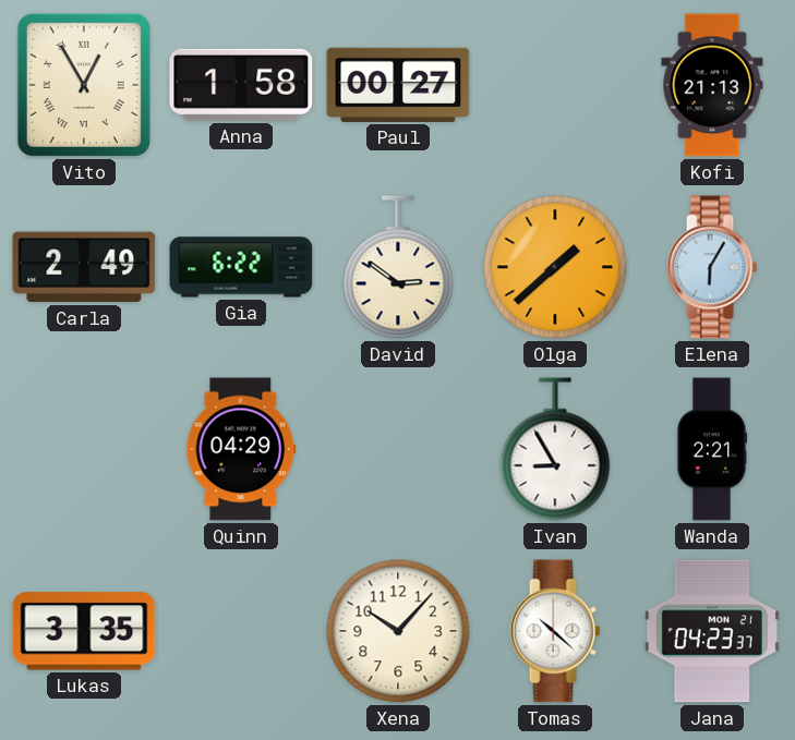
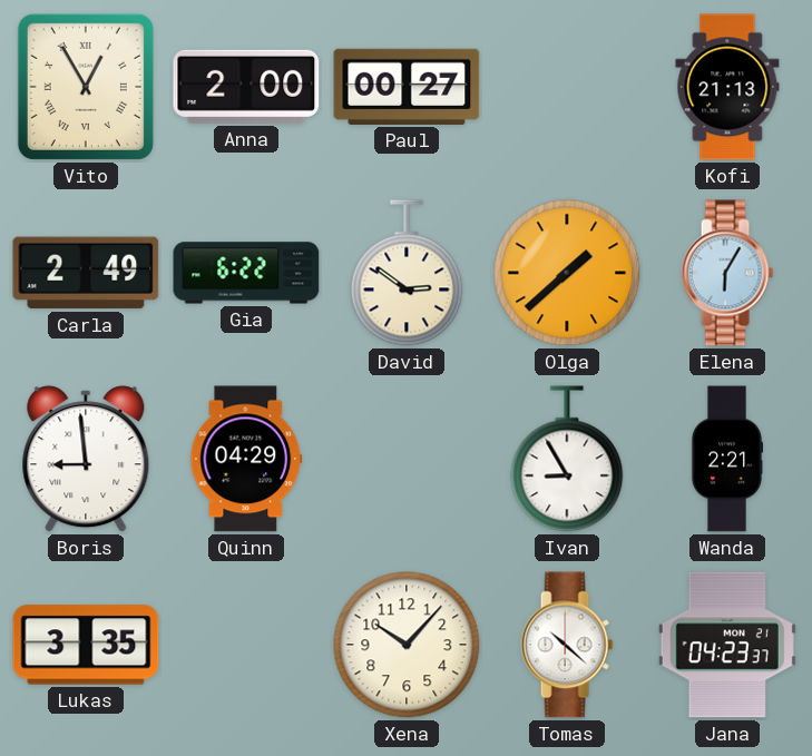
Anna: 1:58 -> 2:00
Boris: none -> 8:59
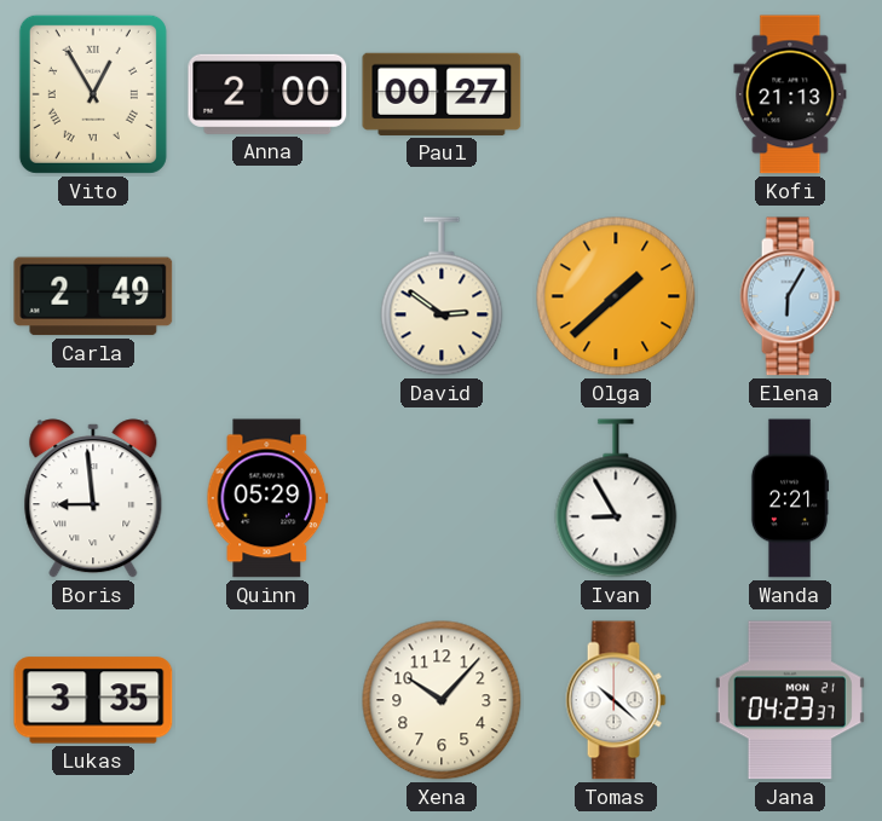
Gia: 6:22 -> none
Quinn: 04:29 -> 05:29
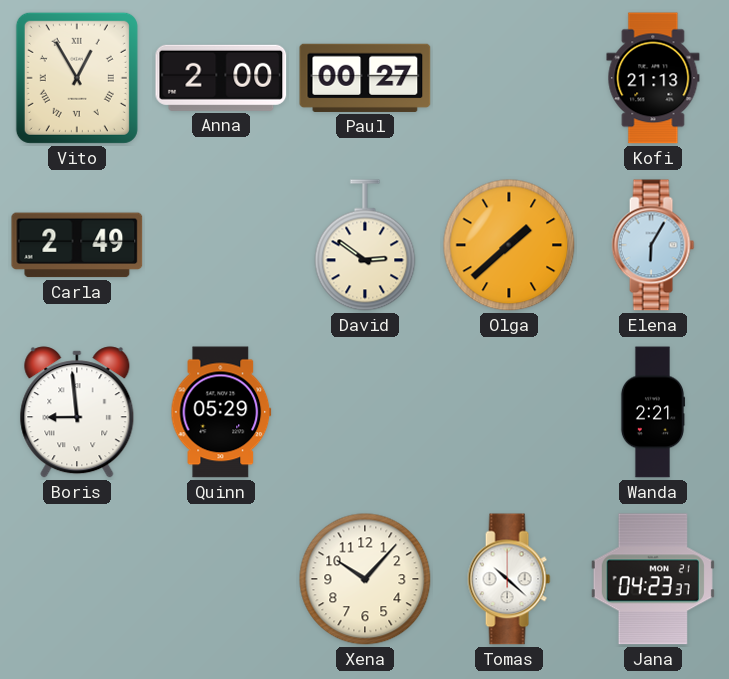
Ivan: 8:55 -> none
Lukas: 3:35 -> none
